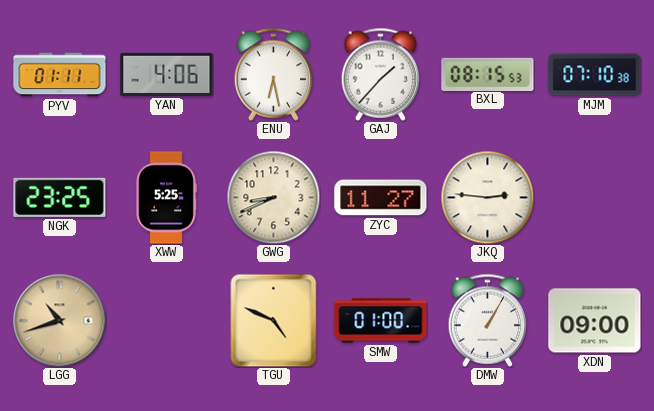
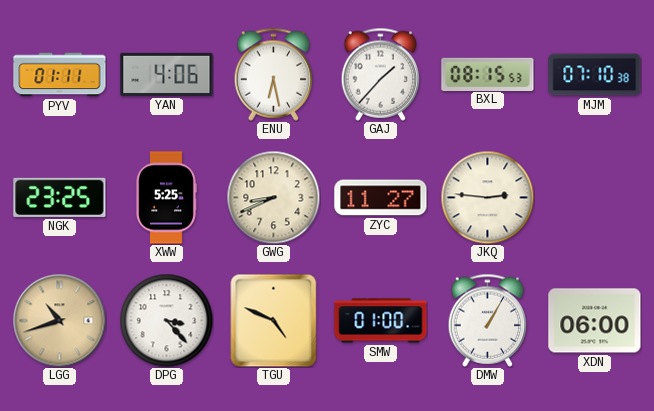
DPG: none -> 3:23
XDN: 09:00 -> 06:00
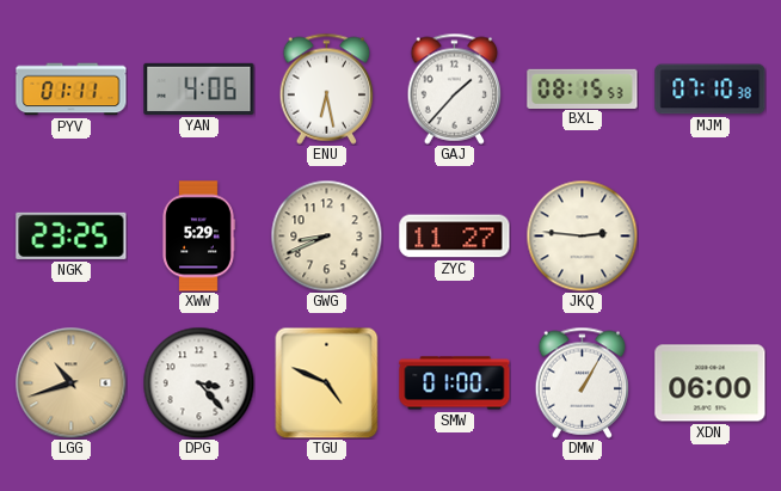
XWW: 5:25 -> 5:29
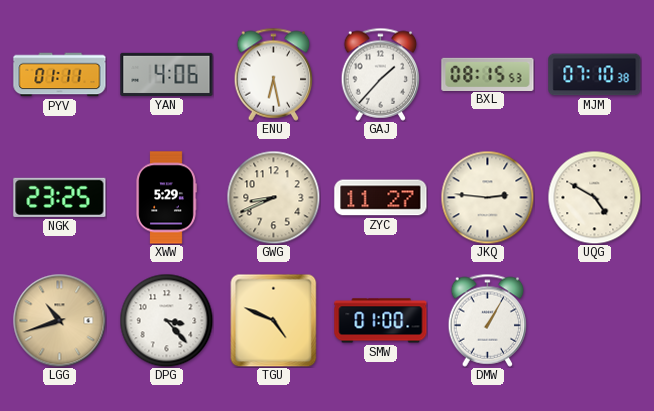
UQG: none -> 4:50
XDN: 06:00 -> none
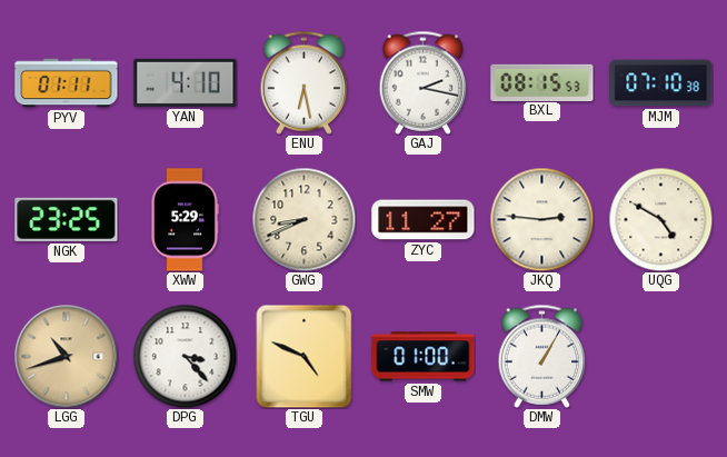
YAN: 4:06 -> 4:10
GAJ: 1:37 -> 2:17
